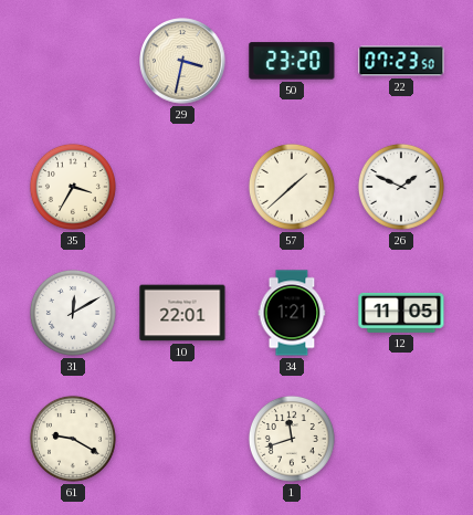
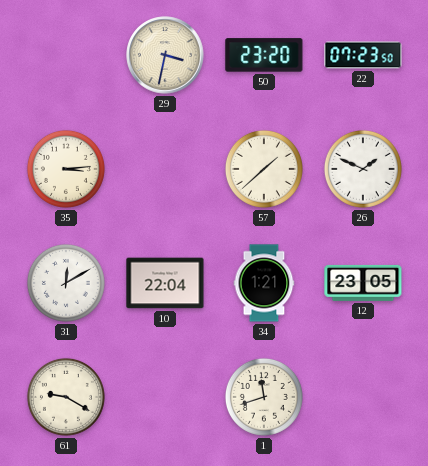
35: 3:35 -> 3:14
10: 22:01 -> 22:04
12: 11:05 -> 23:05
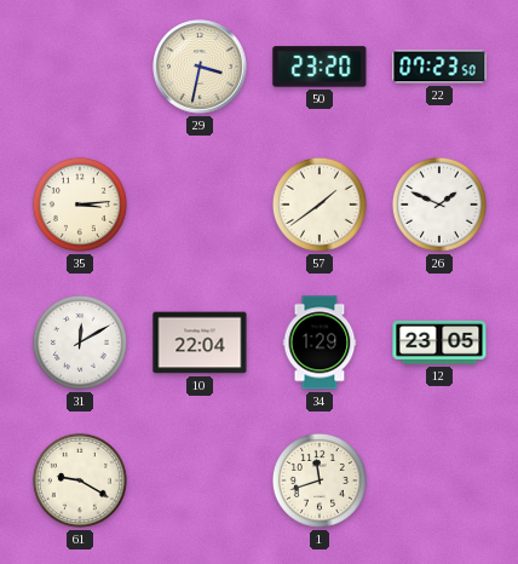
57: 1:38 -> 1:39
34: 1:21 -> 1:29
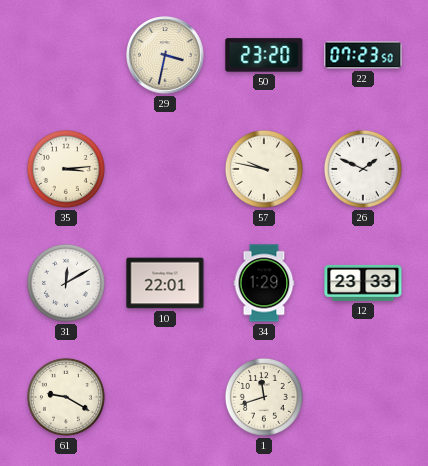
57: 1:39 -> 9:47
10: 22:04 -> 22:01
12: 23:05 -> 23:33
